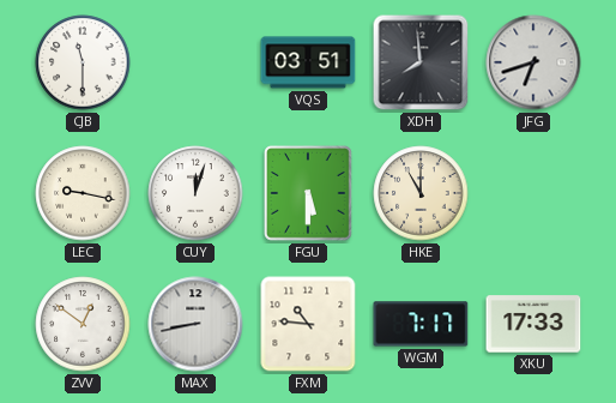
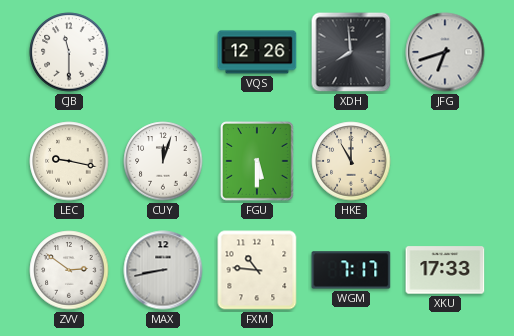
VQS: 03:51 -> 12:26
ZVV: 12:51 -> 2:51
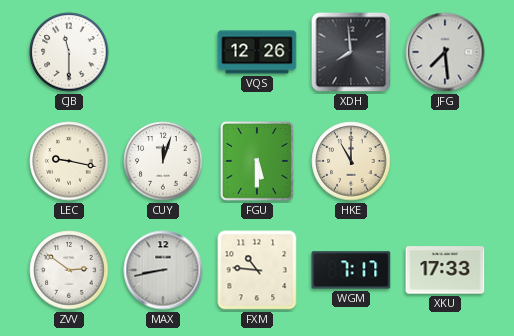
JFG: 6:42 -> 7:29
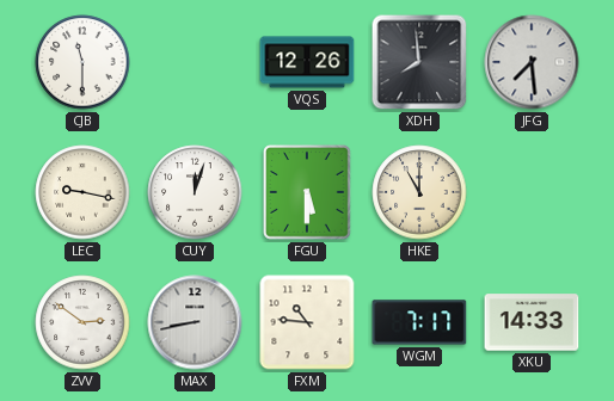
XKU: 17:33 -> 14:33
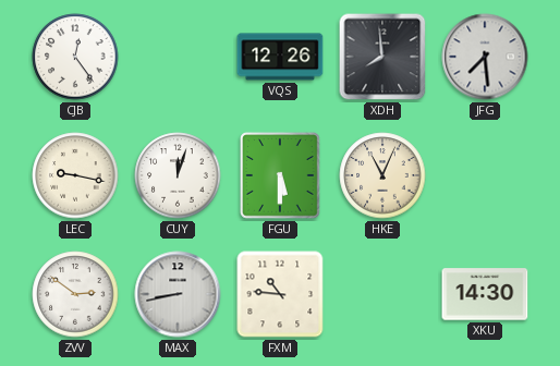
CJB: 11:30 -> 12:24
HKE: 11:00 -> 11:04
WGM: 7:17 -> none
XKU: 14:33 -> 14:30
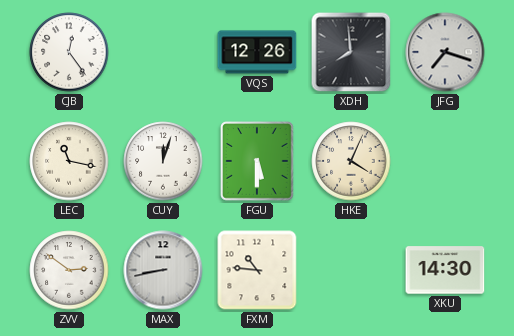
JFG: 7:29 -> 7:18
LEC: 9:17 -> 11:17
HKE: 11:04 -> 4:04
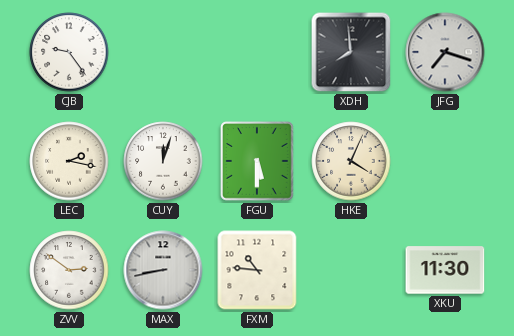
CJB: 12:24 -> 9:24
VQS: 12:26 -> none
LEC: 11:17 -> 2:17
XKU: 14:30 -> 11:30
